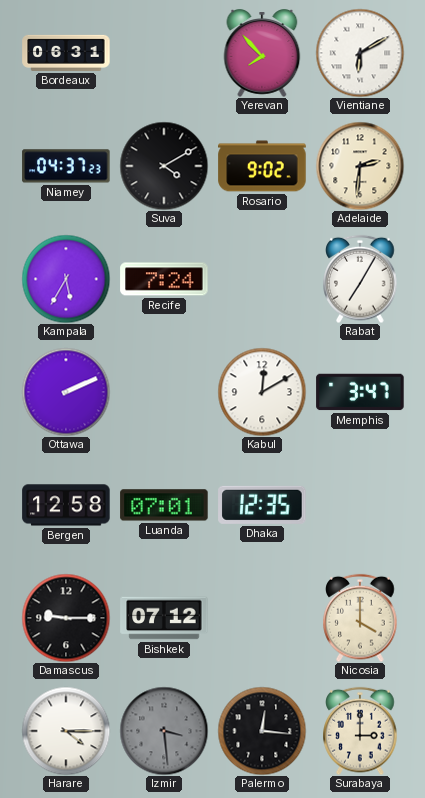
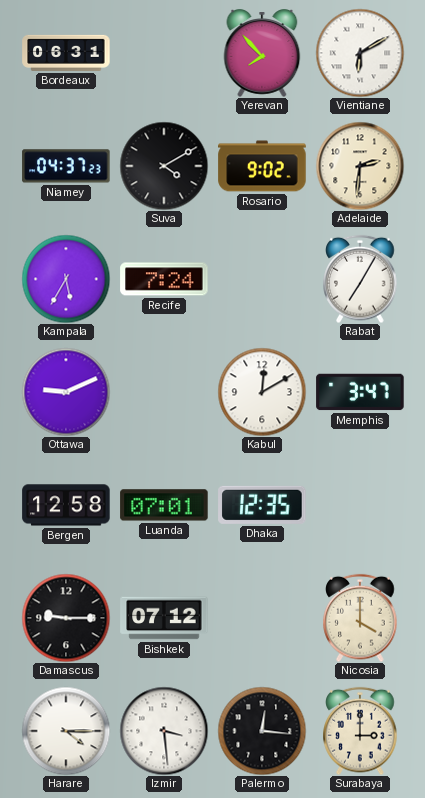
Ottawa: 2:11 -> 9:11
Izmir dial: grey -> white
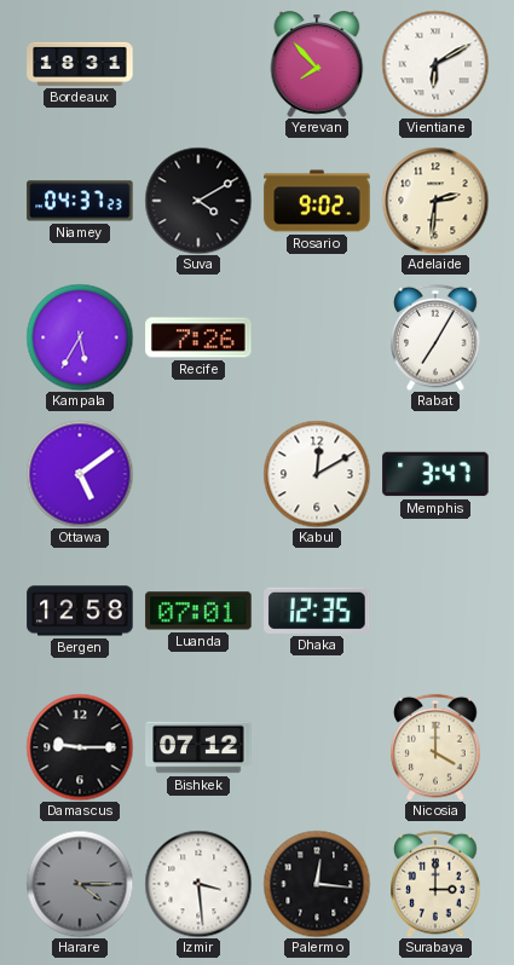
Bordeaux: 06:31 -> 18:31
Recife: 7:24 -> 7:26
Ottawa: 9:11 -> 5:09
Harare dial: white -> grey
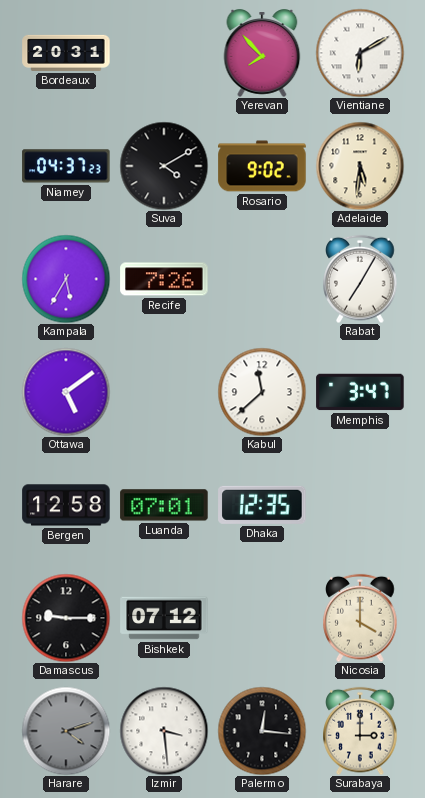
Bordeaux: 18:31 -> 20:31
Adelaide: 2:31 -> 5:31
Kabul: 12:10 -> 11:38
Harare: 4:15 -> 4:12
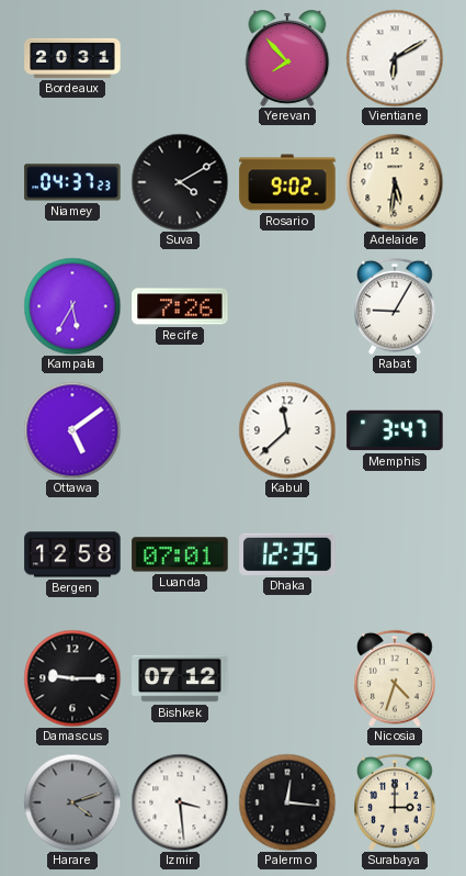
Rabat: 7:05 -> 9:05
Nicosia: 4:00 -> 4:33
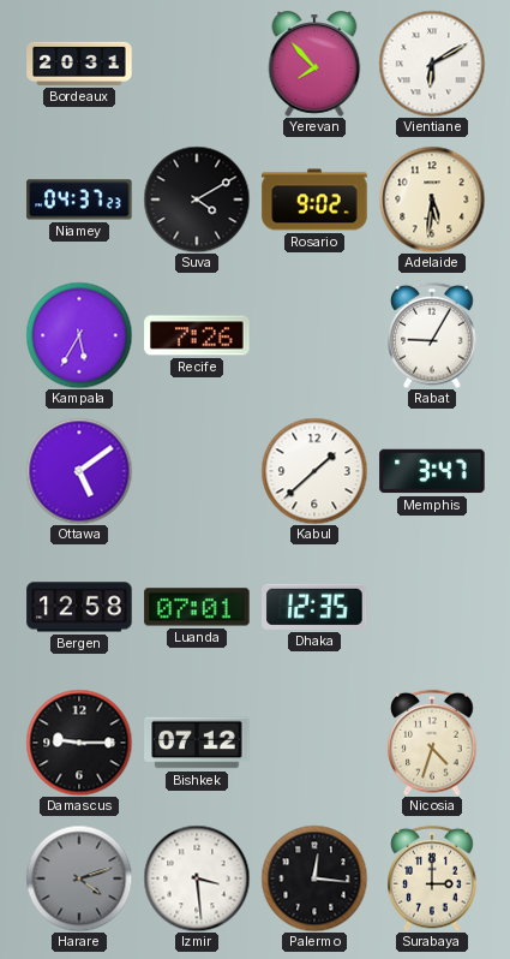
Kabul: 11:38 -> 1:38
